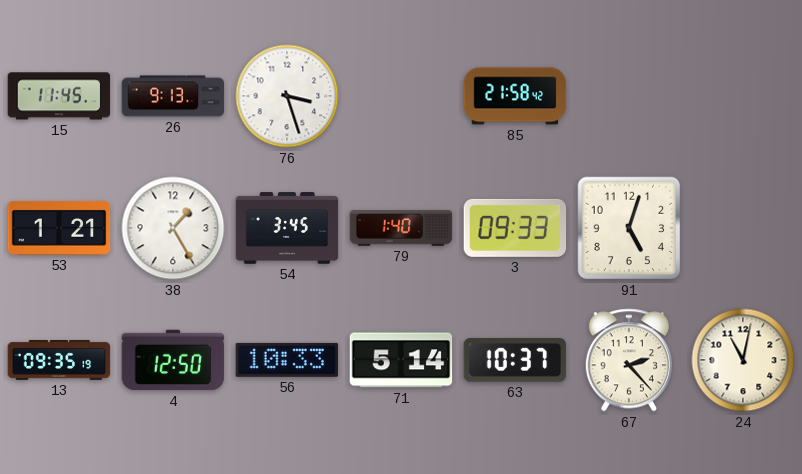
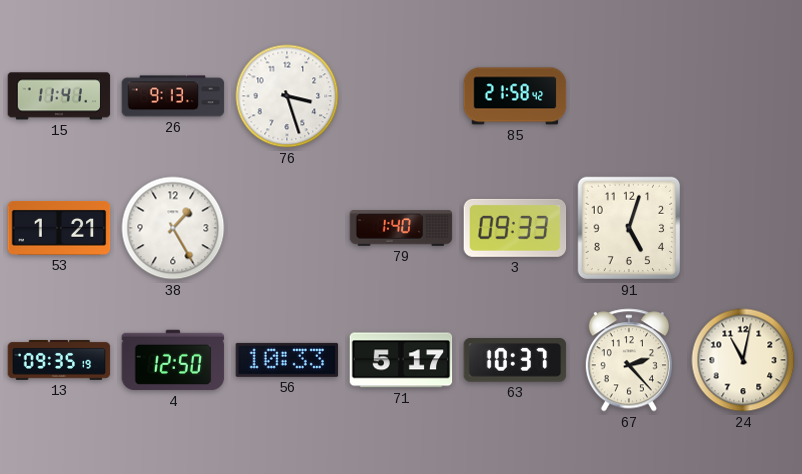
15: 11:45 -> 11:41
54: 3:45 -> none
71: 5:14 -> 5:17
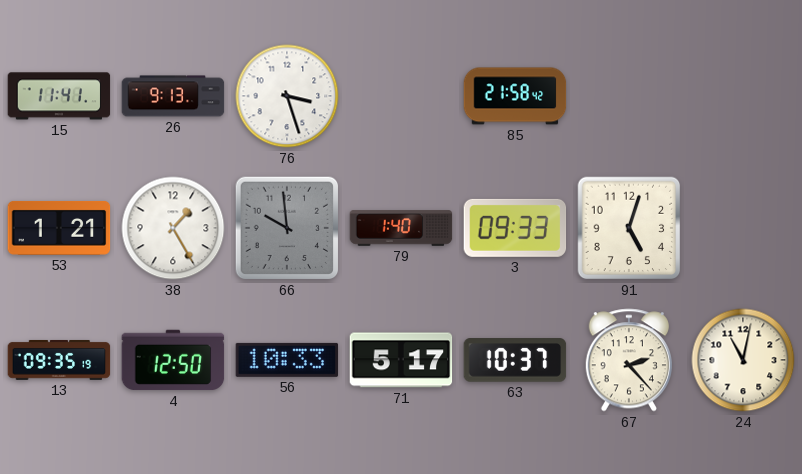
66: none -> 9:59
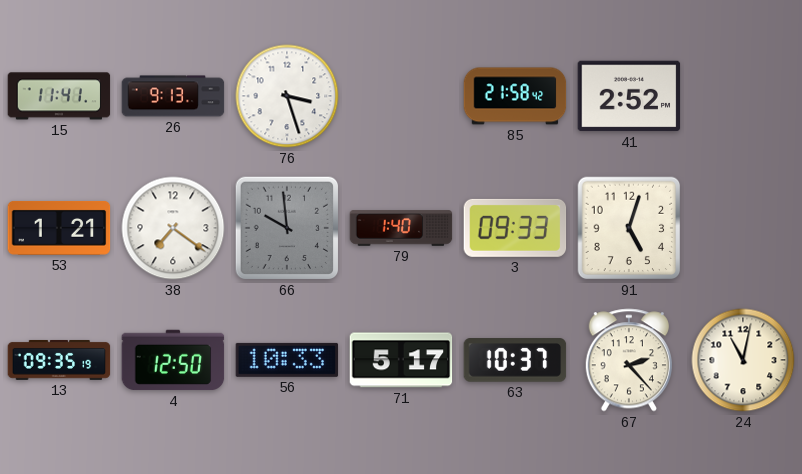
41: none -> 2:52
38: 1:25 -> 7:21
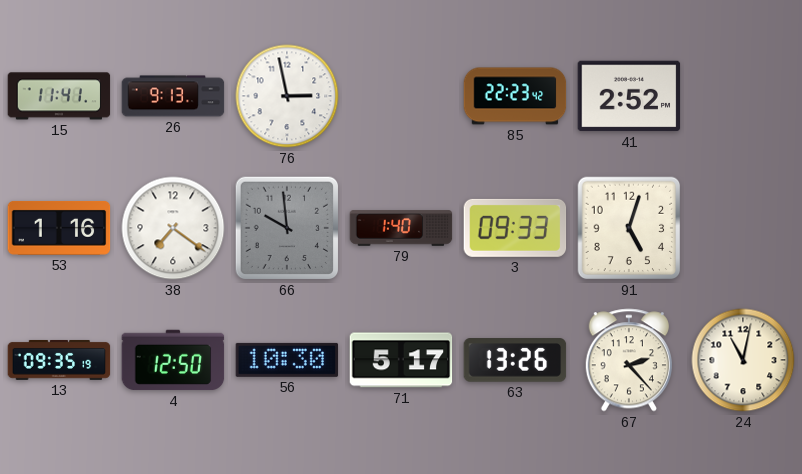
76: 3:27 -> 2:58
85: 21:58 -> 22:23
53: 1:21 -> 1:16
56: 10:33 -> 10:30
63: 10:37 -> 13:26
